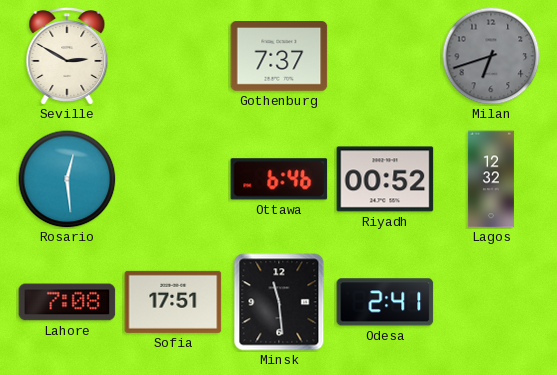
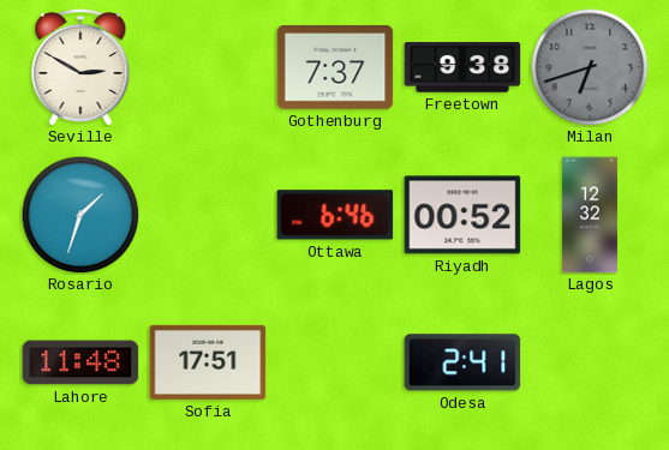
Freetown: none -> 9:38
Rosario: 12:29 -> 1:33
Lahore: 7:08 -> 11:48
Minsk: 11:29 -> none
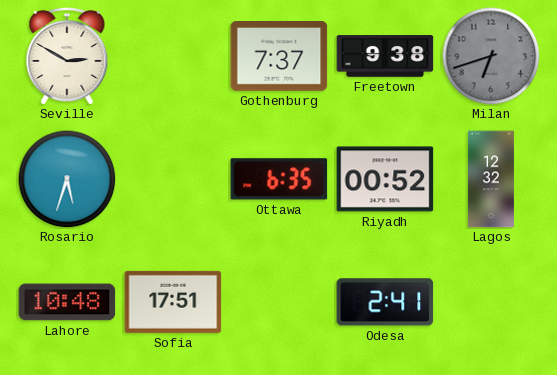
Rosario: 1:33 -> 5:33
Ottawa: 6:46 -> 6:35
Lahore: 11:48 -> 10:48
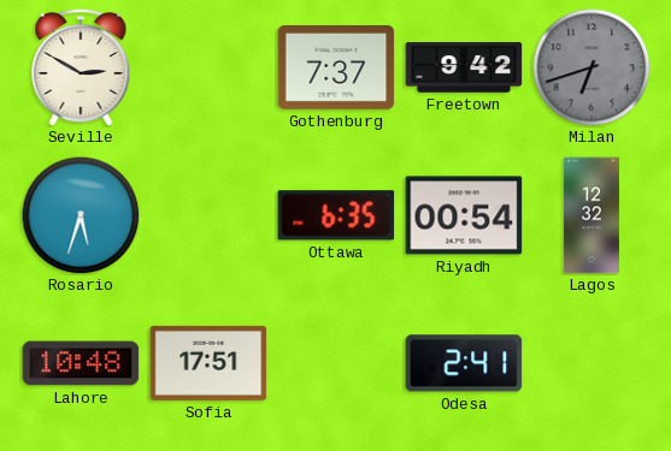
Freetown: 9:38 -> 9:42
Riyadh: 00:52 -> 00:54
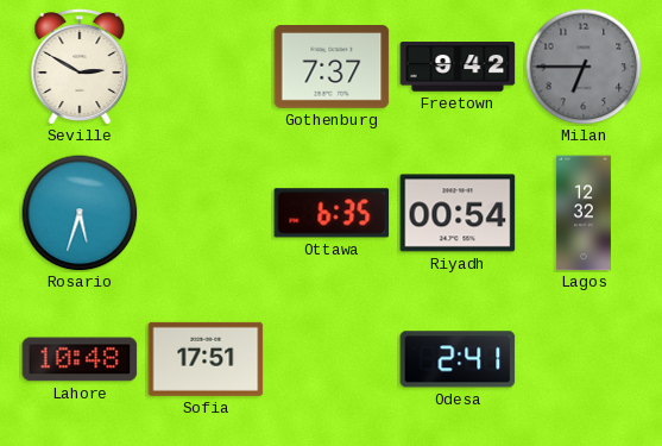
Milan: 6:42 -> 6:45
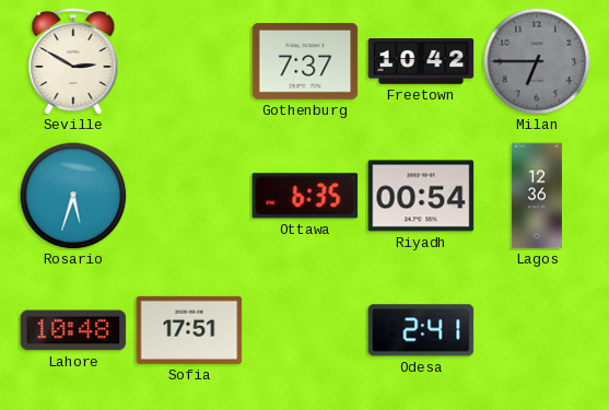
Freetown: 9:42 -> 10:42
Lagos: 12:32 -> 12:36
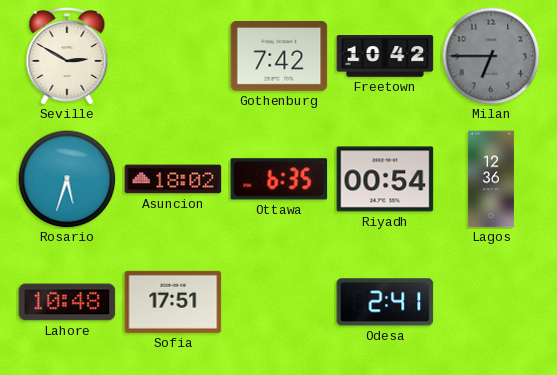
Gothenburg: 7:37 -> 7:42
Asuncion: none -> 18:02
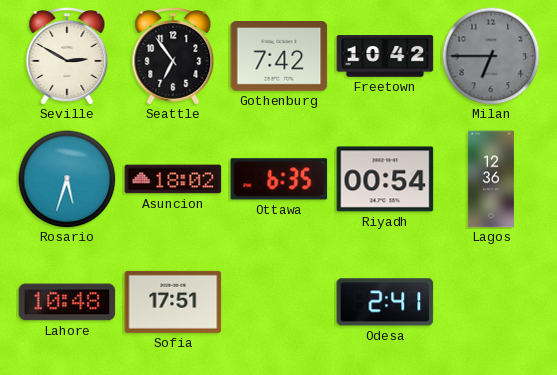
Seattle: none -> 6:54
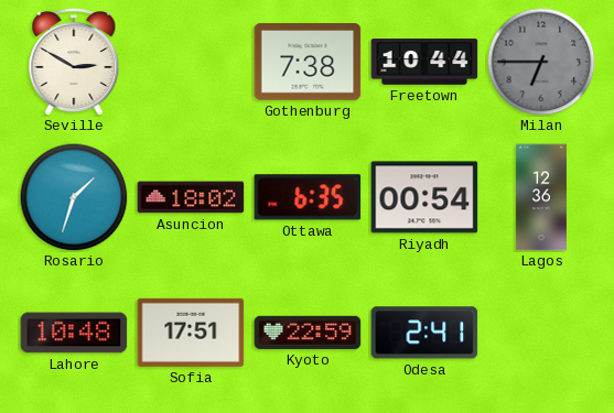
Seattle: 6:54 -> none
Gothenburg: 7:42 -> 7:38
Freetown: 10:42 -> 10:44
Rosario: 5:33 -> 1:33
Kyoto: none -> 22:59
